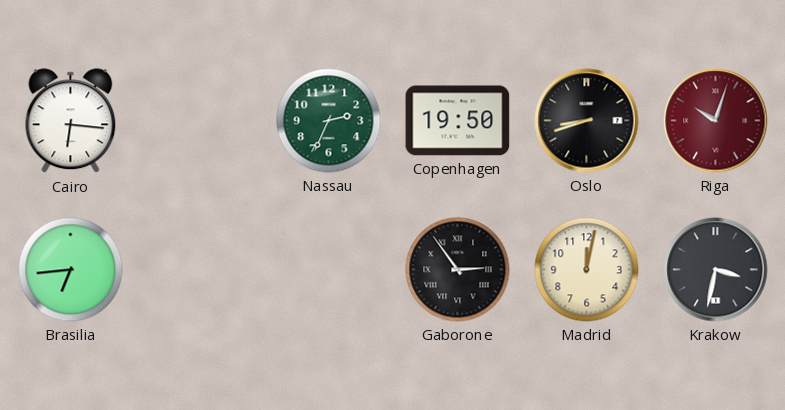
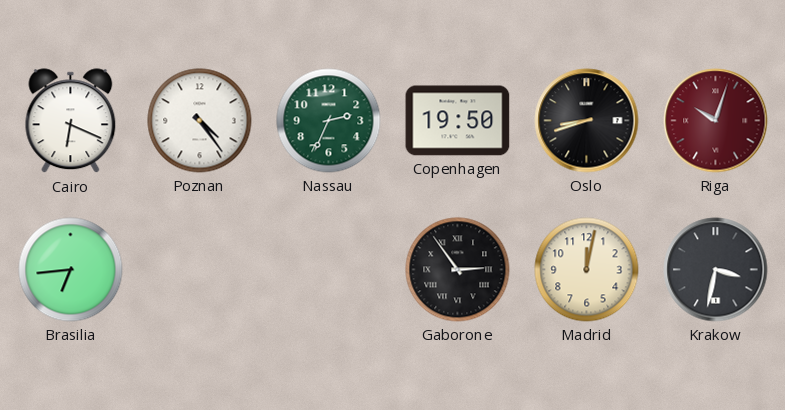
Cairo: 6:16 -> 6:19
Poznan: none -> 4:24
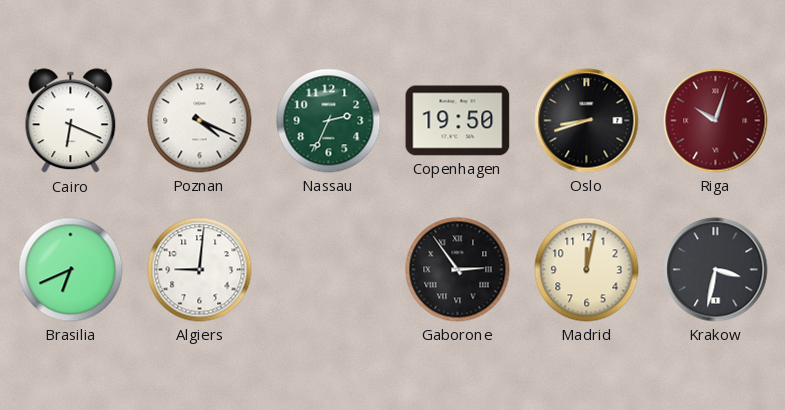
Poznan: 4:24 -> 4:19
Brasilia: 6:44 -> 6:41
Algiers: none -> 9:01
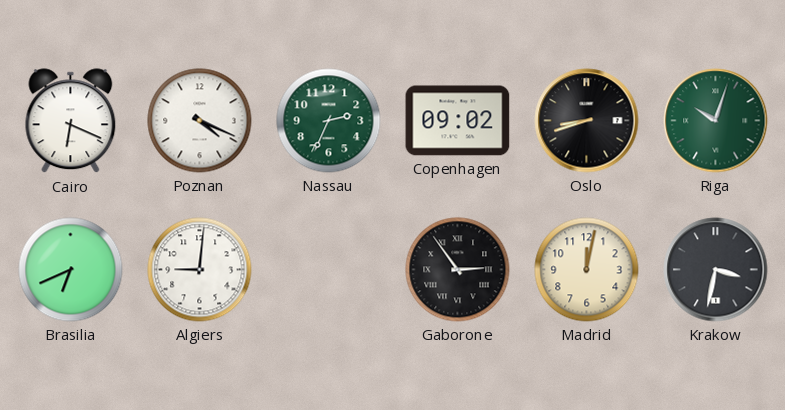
Copenhagen: 19:50 -> 09:02
Riga dial: burgundy -> green
